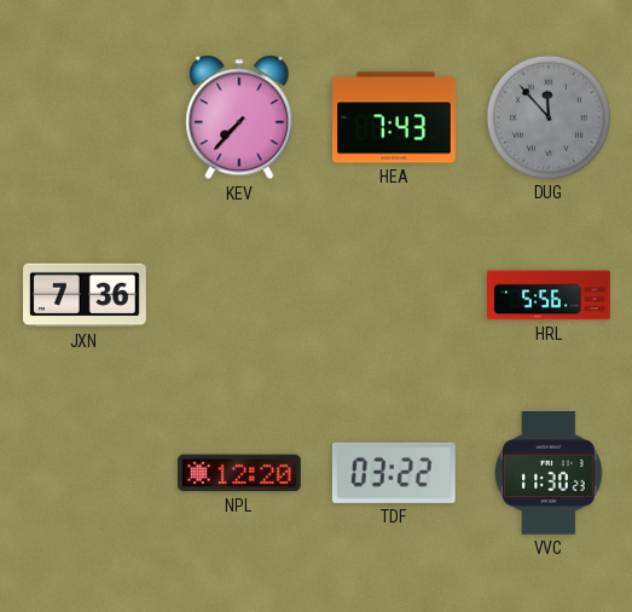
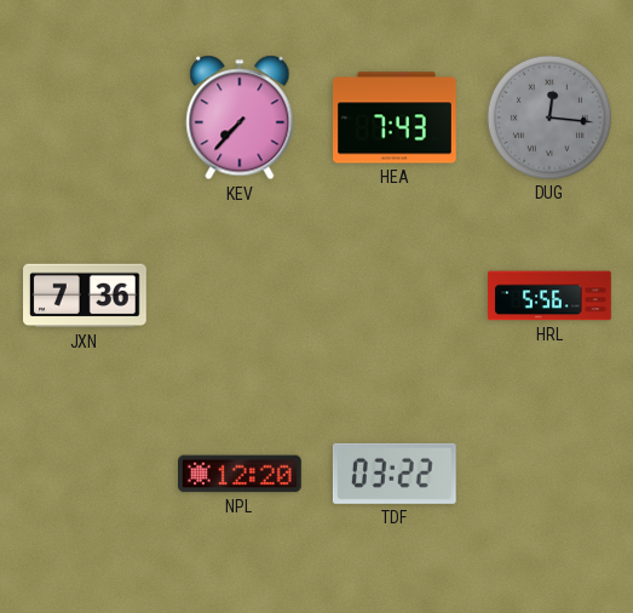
DUG: 11:53 -> 12:16
VVC: 11:30 -> none
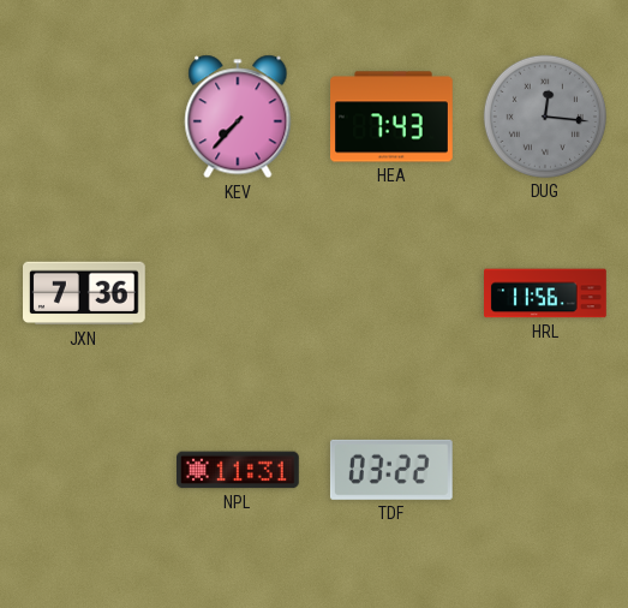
HRL: 5:56 -> 11:56
NPL: 12:20 -> 11:31
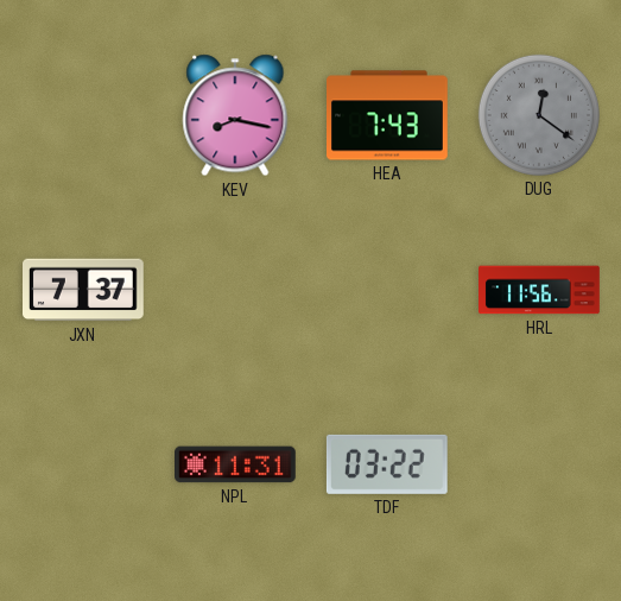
KEV: 7:37 -> 8:17
DUG: 12:16 -> 12:21
JXN: 7:36 -> 7:37
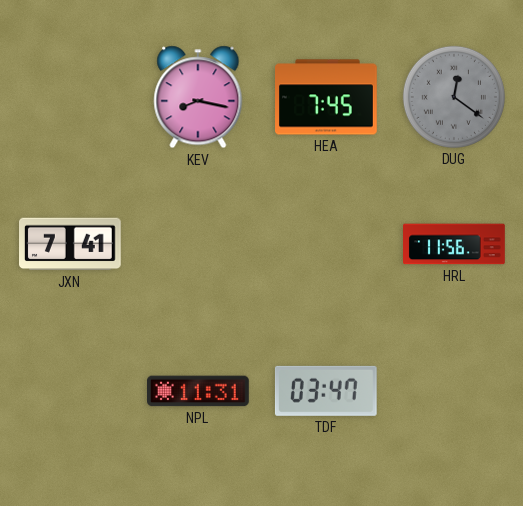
HEA: 7:43 -> 7:45
JXN: 7:37 -> 7:41
TDF: 03:22 -> 03:47
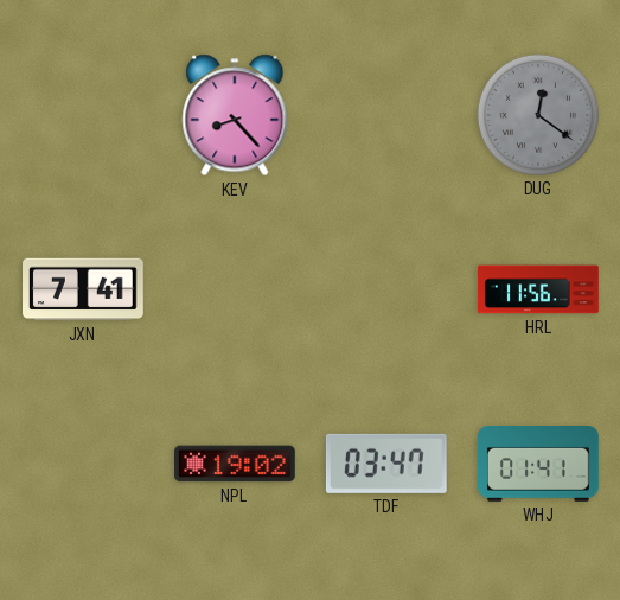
KEV: 8:17 -> 8:23
HEA: 7:45 -> none
NPL: 11:31 -> 19:02
WHJ: none -> 01:41
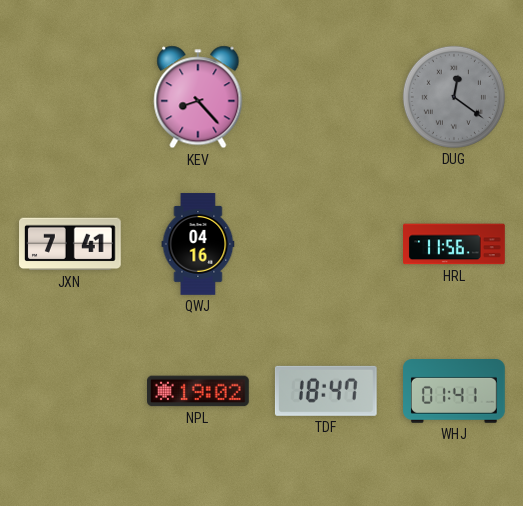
QWJ: none -> 04:16
TDF: 03:47 -> 18:47
